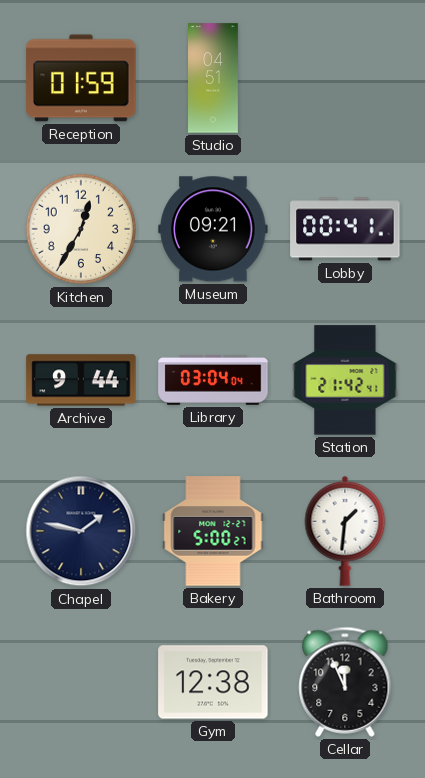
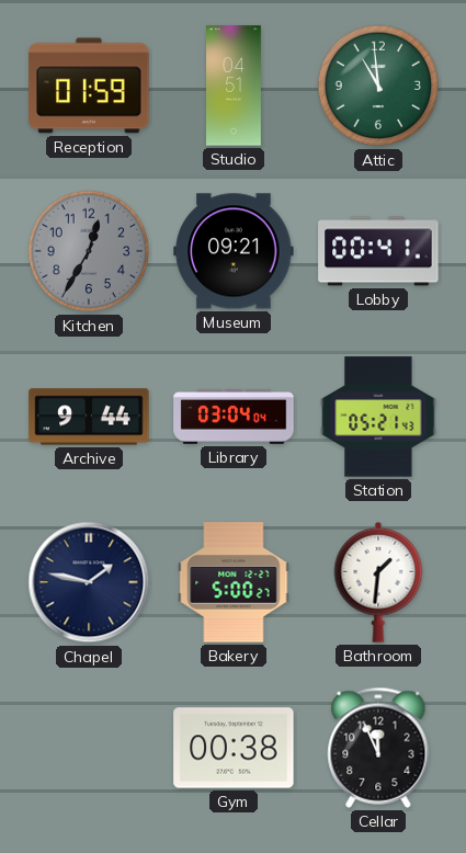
Attic: none -> 10:59
Kitchen dial: cream -> grey
Station: 21:42 -> 05:21
Gym: 12:38 -> 00:38
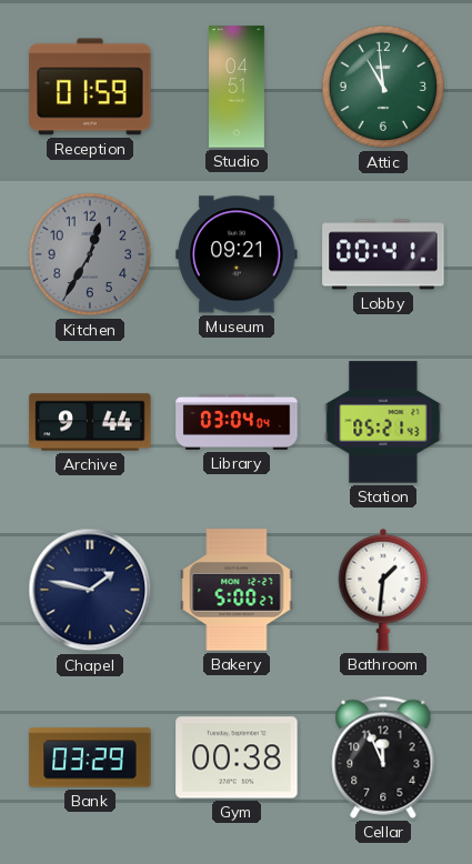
Bank: none -> 03:29
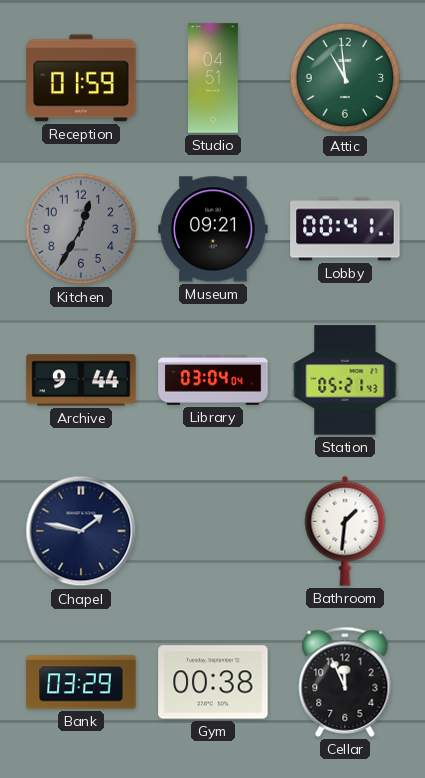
Bakery: 5:00 -> none
